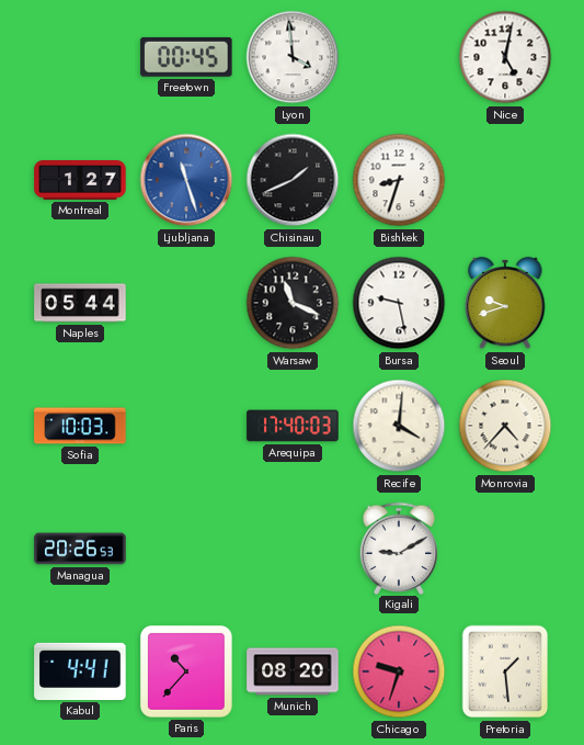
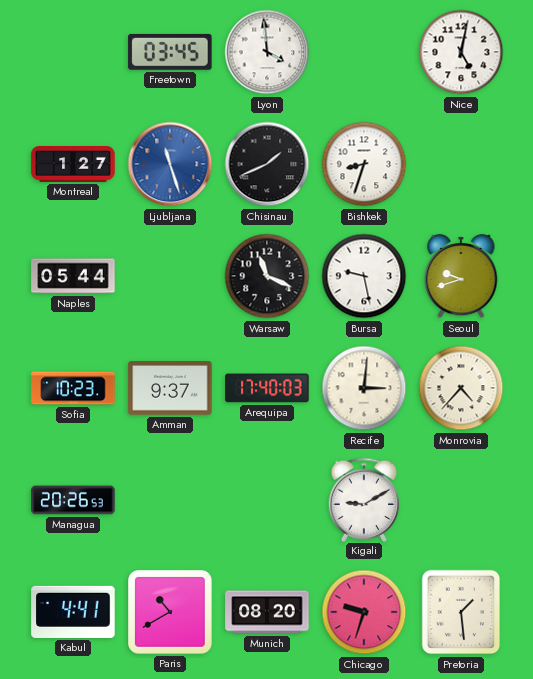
Freetown: 00:45 -> 03:45
Sofia: 10:03 -> 10:23
Amman: none -> 9:37
Recife: 4:01 -> 3:01
Paris: 10:37 -> 10:40
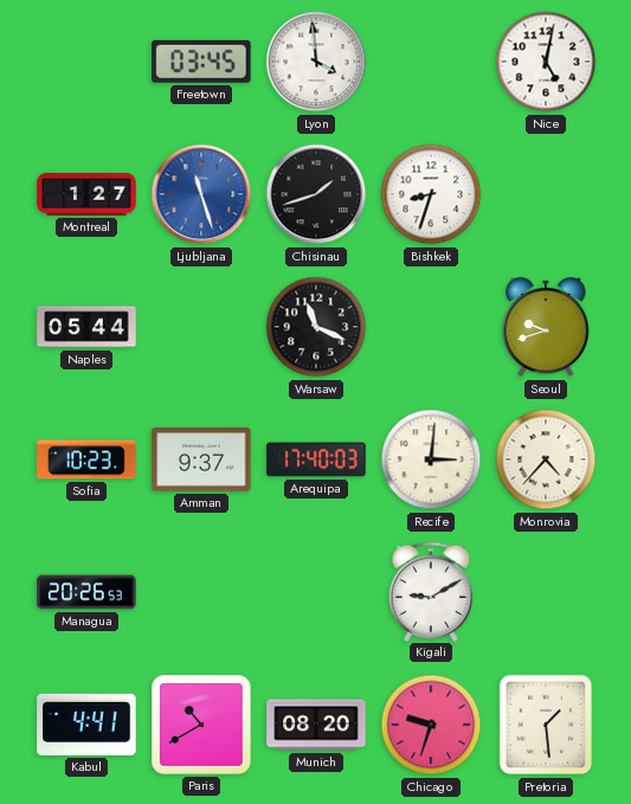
Chisinau: 1:41 -> 1:42
Bursa: 9:28 -> none
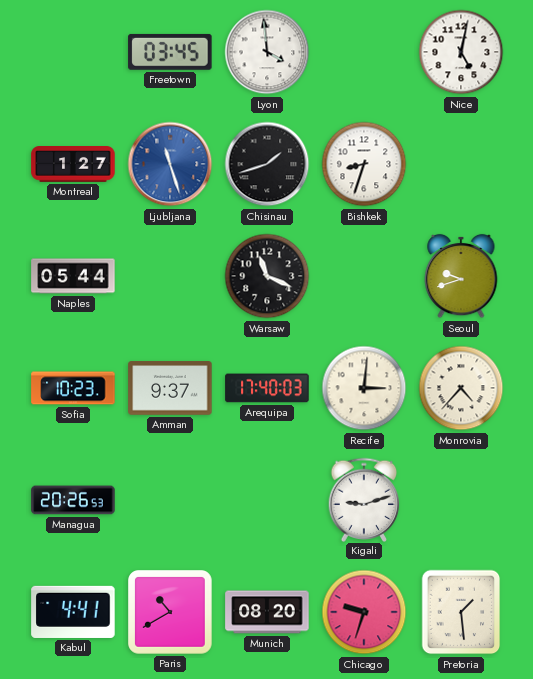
Kigali: 9:10 -> 9:12
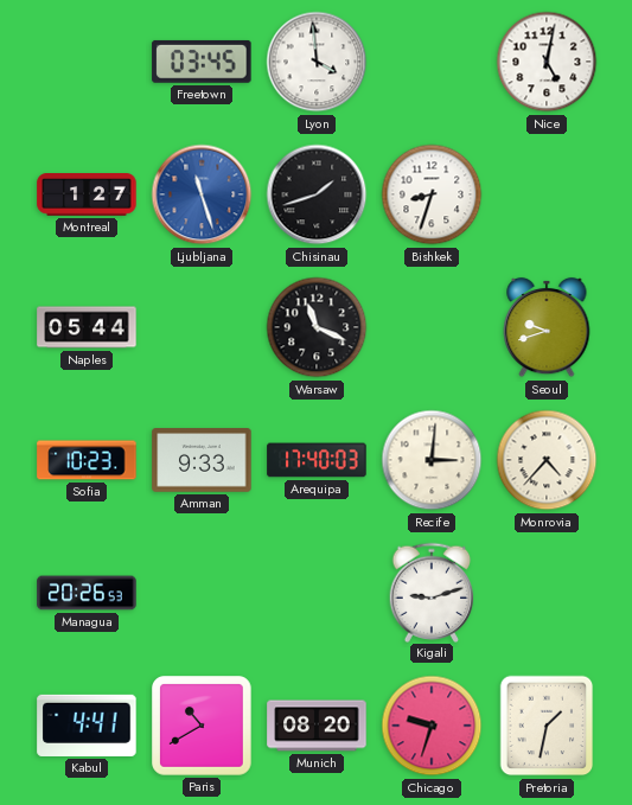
Amman: 9:37 -> 9:33
Pretoria: 1:29 -> 1:32
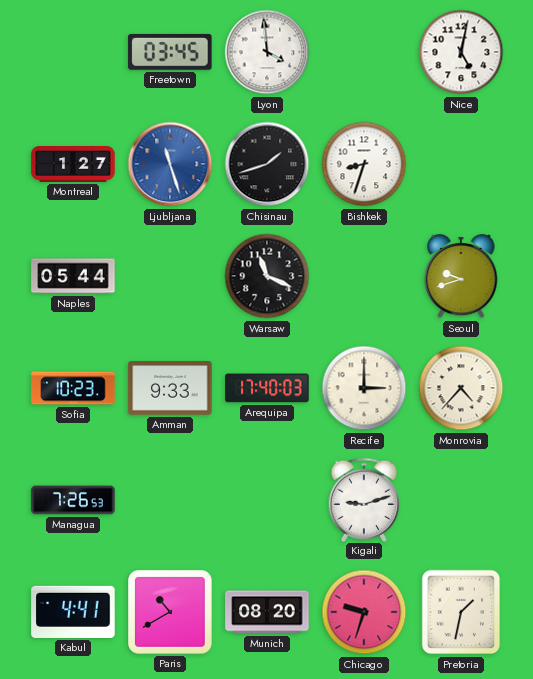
Recife: 3:01 -> 3:00
Managua: 20:26 -> 7:26
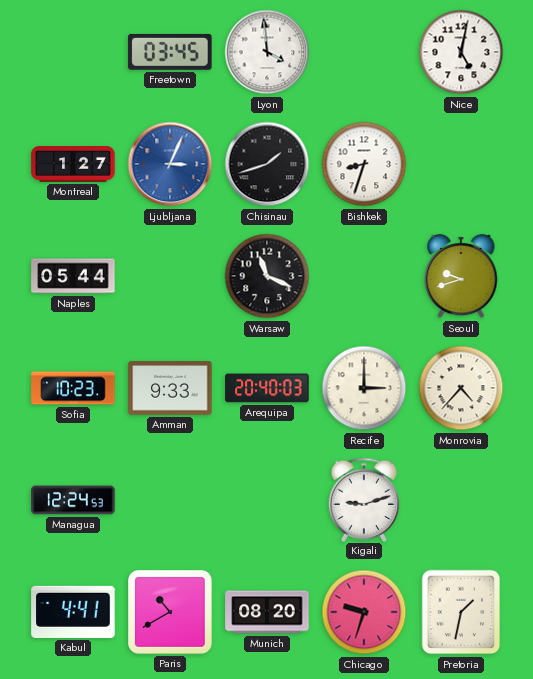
Ljubljana: 11:27 -> 3:04
Arequipa: 17:40 -> 20:40
Managua: 7:26 -> 12:24
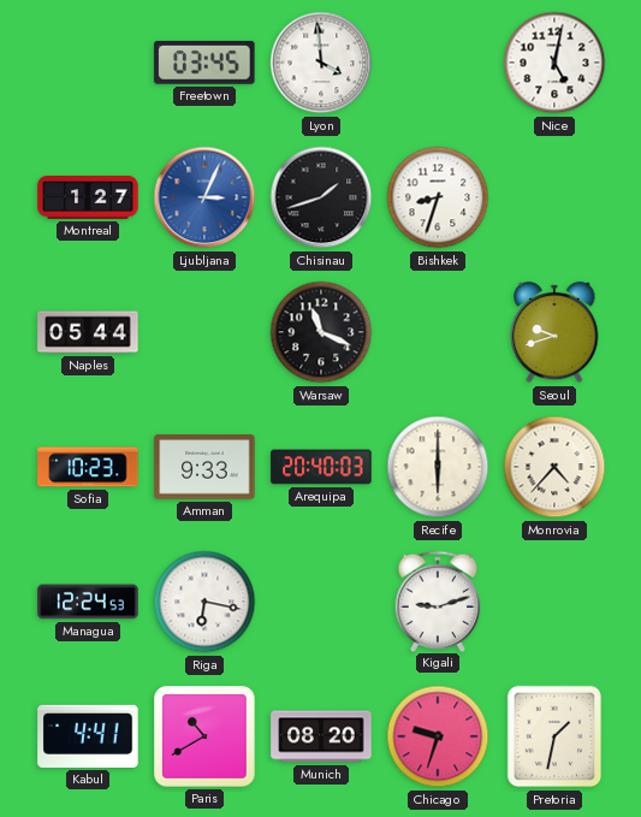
Recife: 3:00 -> 6:00
Riga: none -> 6:17
